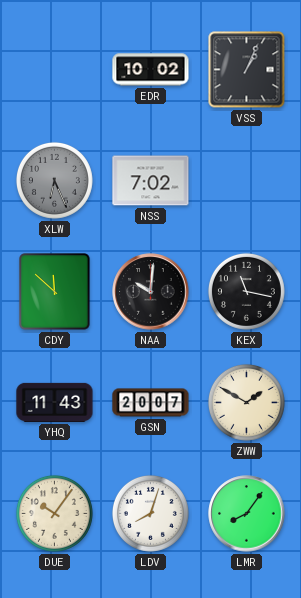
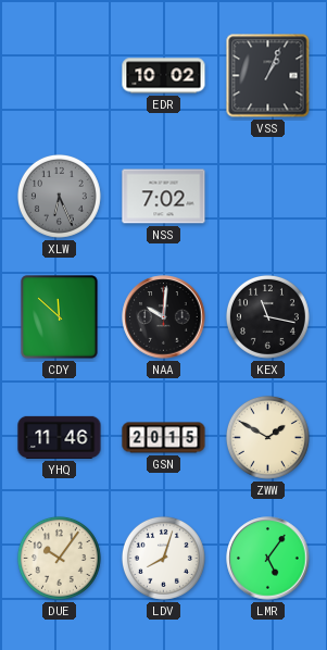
YHQ: 11:43 -> 11:46
GSN: 20:07 -> 20:15
LMR: 8:06 -> 5:06
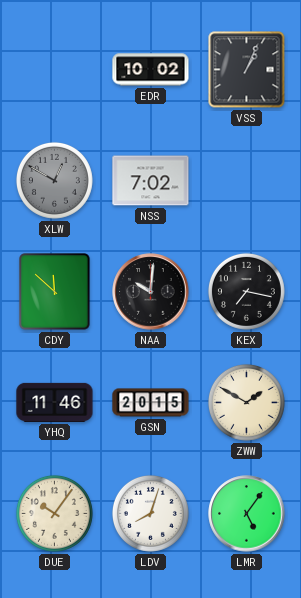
XLW: 6:26 -> 12:50
KEX: 11:17 -> 7:17
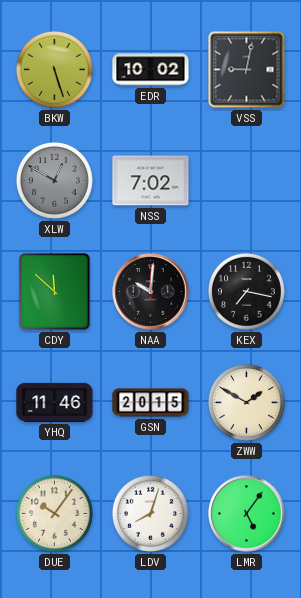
BKW: none -> 5:27
VSS: 1:04 -> 9:02
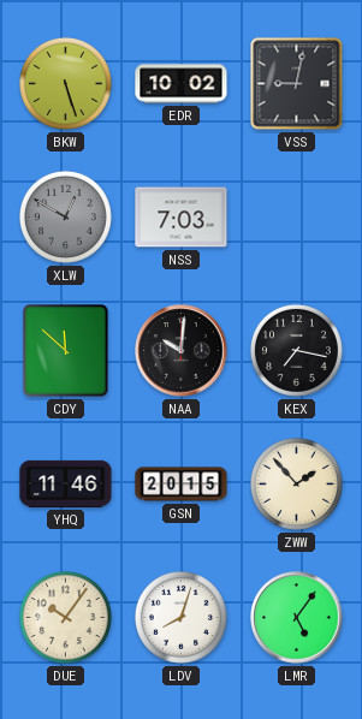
NSS: 7:02 -> 7:03
ZWW: 1:50 -> 1:53
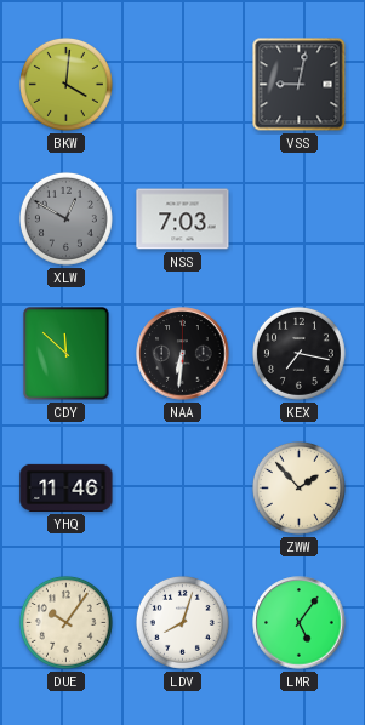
BKW: 5:27 -> 4:01
EDR: 10:02 -> none
NAA: 10:01 -> 6:31
GSN: 20:15 -> none
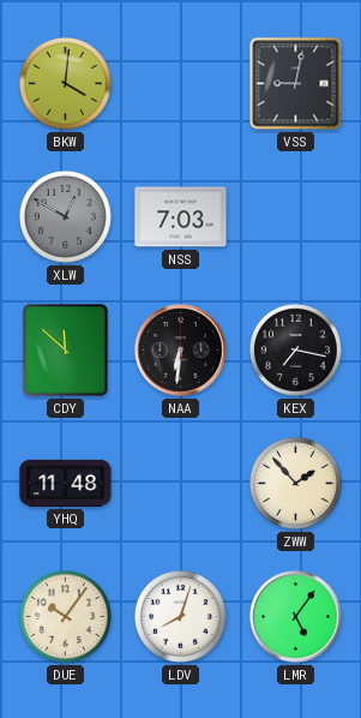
YHQ: 11:46 -> 11:48
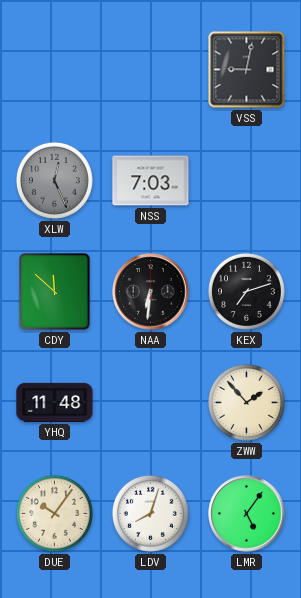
BKW: 4:01 -> none
XLW: 12:50 -> 12:26
KEX: 7:17 -> 7:12
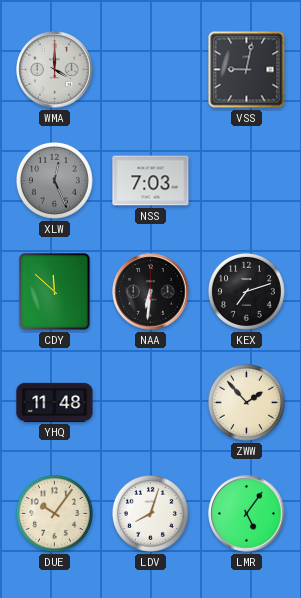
WMA: none -> 4:00
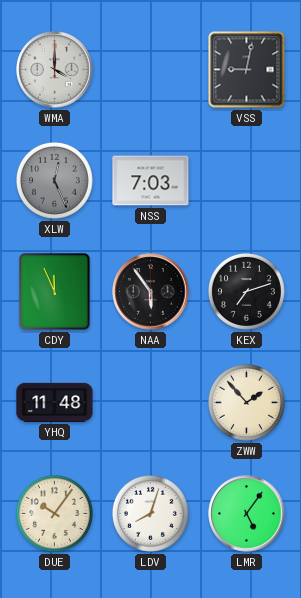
CDY: 11:52 -> 11:56
NAA: 6:31 -> 5:54
